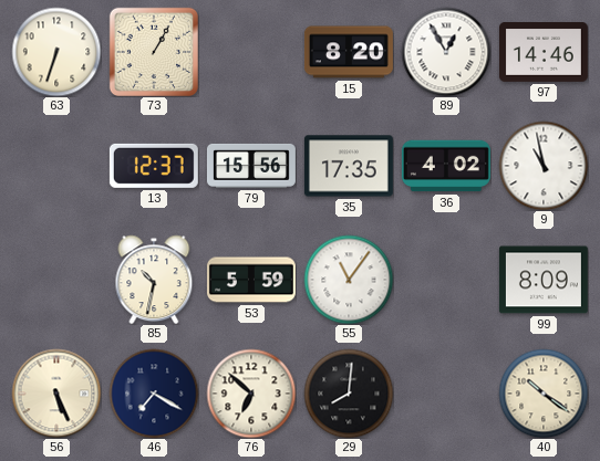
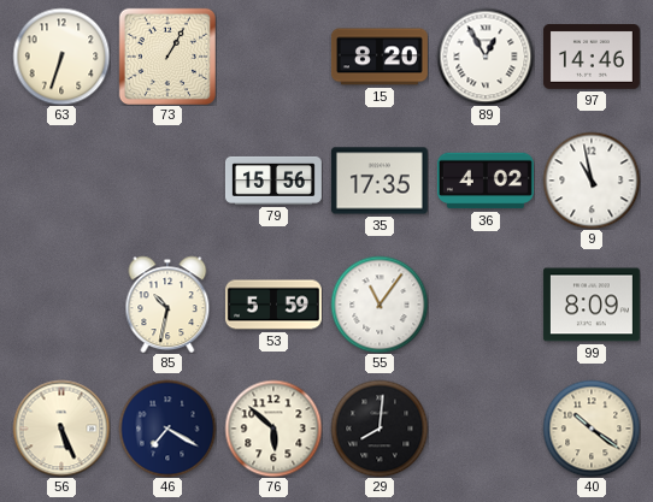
13: 12:37 -> none
76: 6:52 -> 5:52
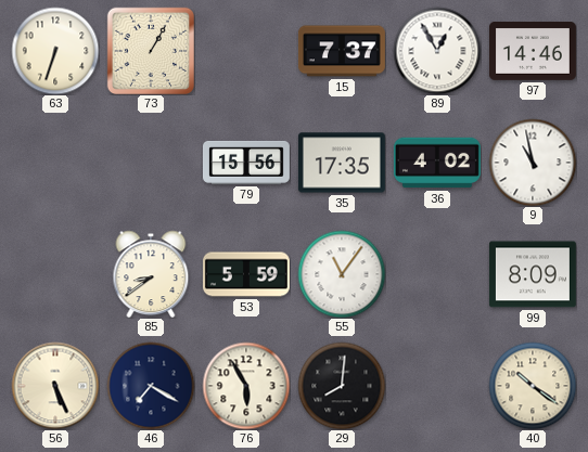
15: 8:20 -> 7:37
85: 10:32 -> 8:39
76: 5:52 -> 5:55
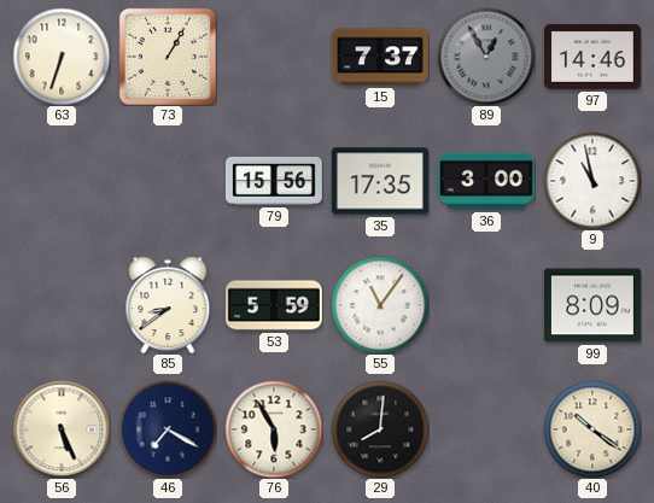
89 dial: white -> grey
36: 4:02 -> 3:00
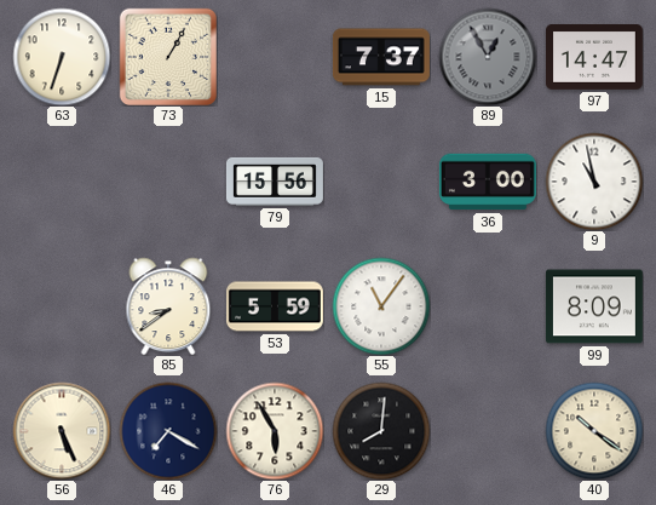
97: 14:46 -> 14:47
35: 17:35 -> none
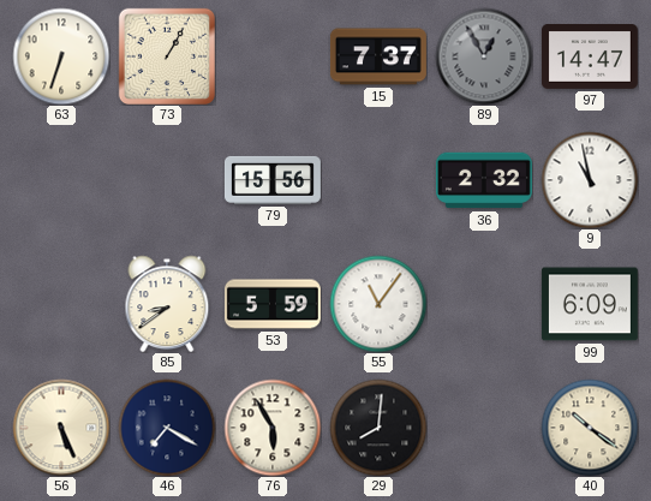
36: 3:00 -> 2:32
99: 8:09 -> 6:09
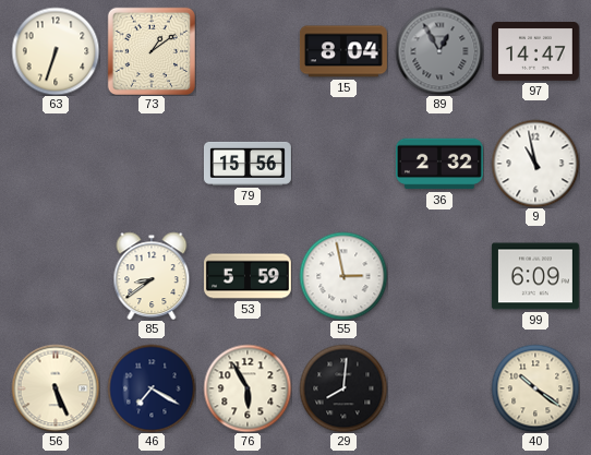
73: 1:05 -> 1:09
15: 7:37 -> 8:04
55: 11:06 -> 2:58
